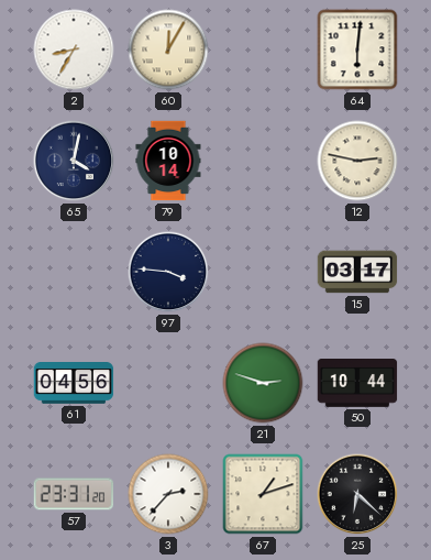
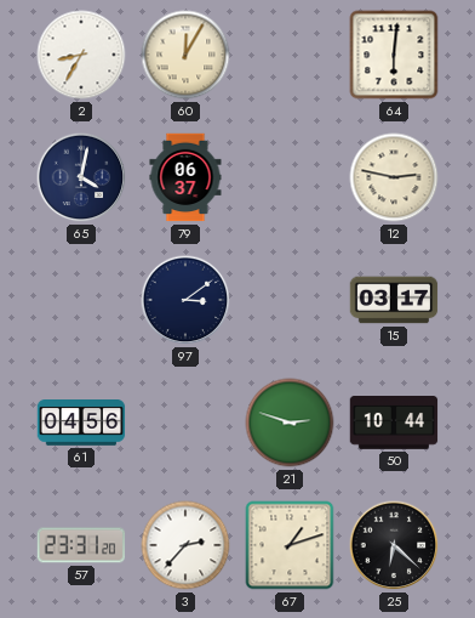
79: 10:14 -> 06:37
97: 3:46 -> 3:09
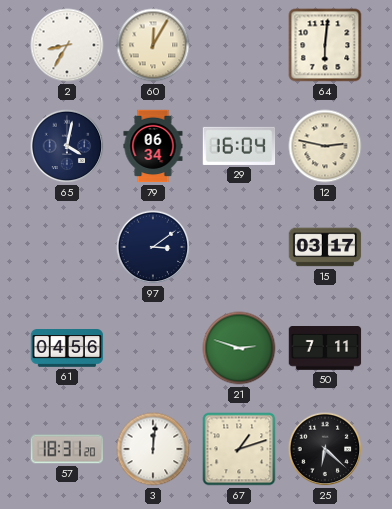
79: 06:37 -> 06:34
29: none -> 16:04
50: 10:44 -> 7:11
57: 23:31 -> 18:31
3: 2:37 -> 12:01
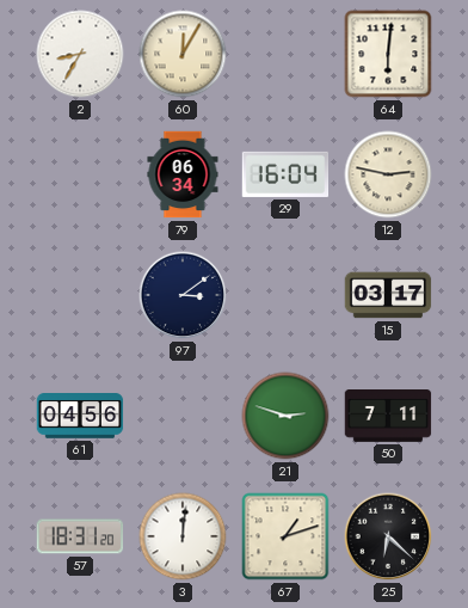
65: 4:02 -> none
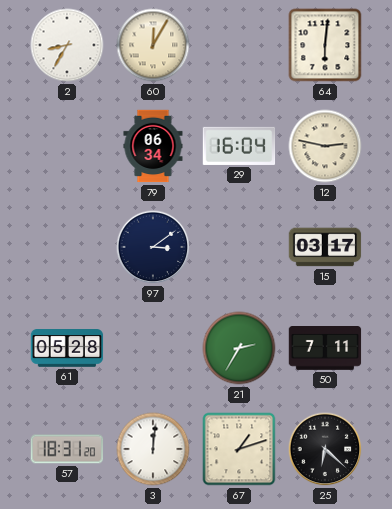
61: 04:56 -> 05:28
21: 2:48 -> 2:35
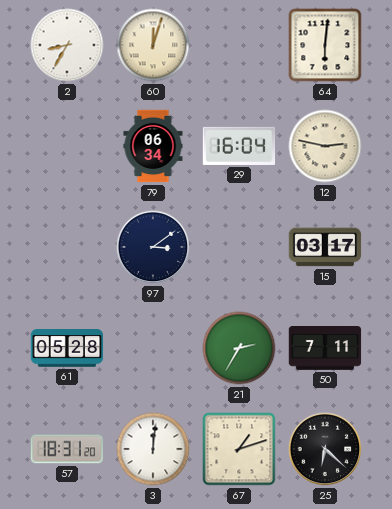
60: 12:05 -> 12:03
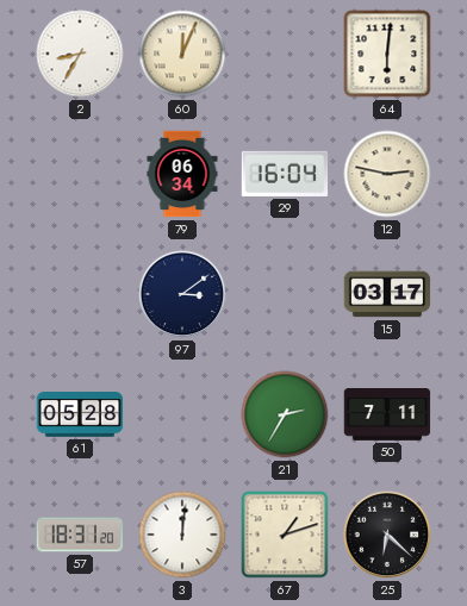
60: 12:03 -> 12:04
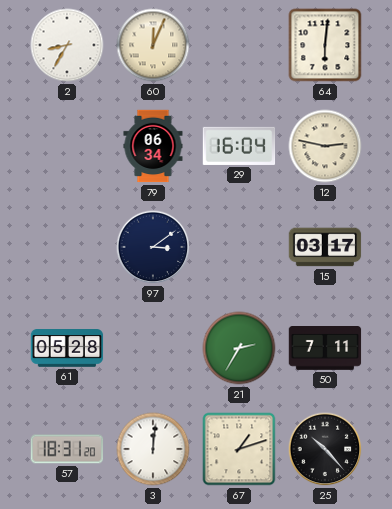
25: 6:22 -> 10:23
